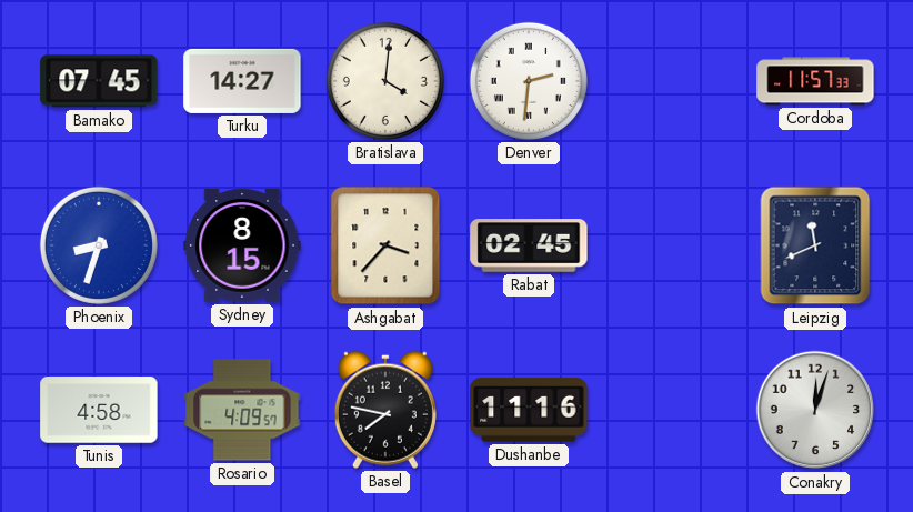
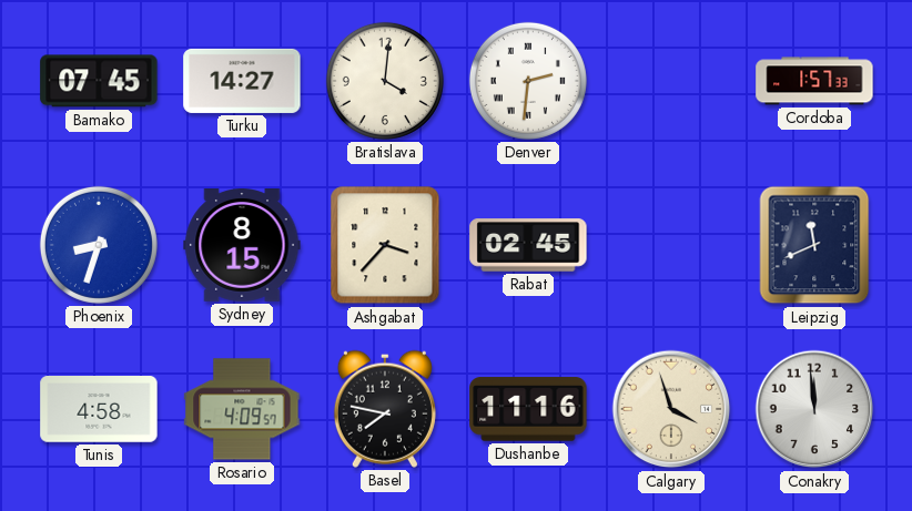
Cordoba: 11:57 -> 1:57
Calgary: none -> 3:57
Conakry: 12:03 -> 11:59
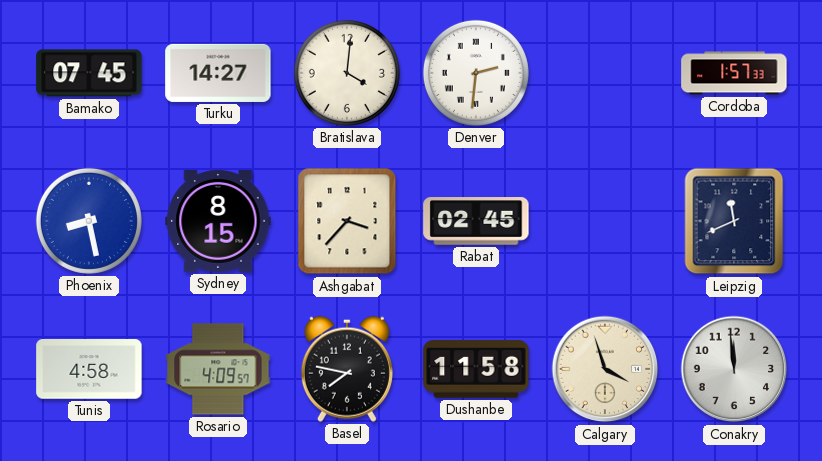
Phoenix: 8:33 -> 8:28
Dushanbe: 11:16 -> 11:58
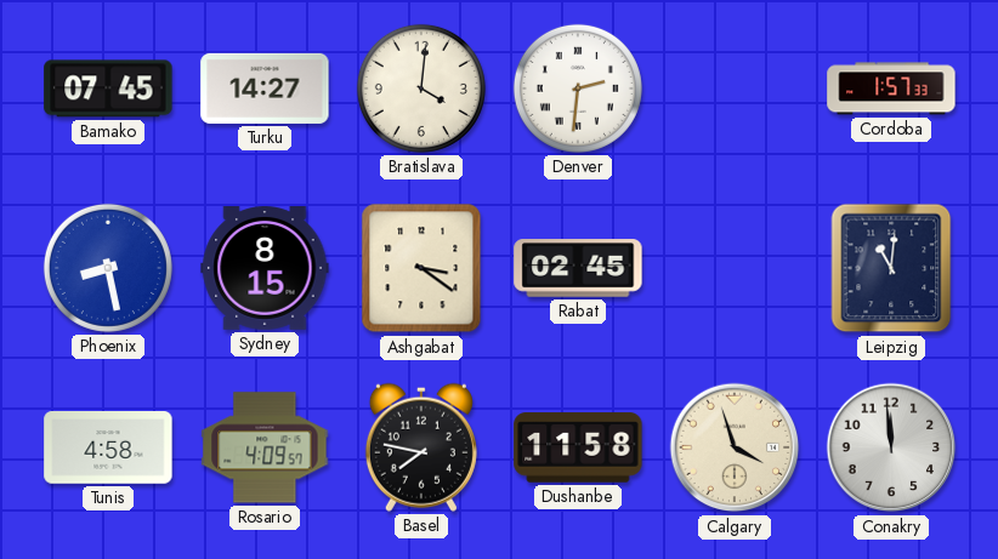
Ashgabat: 3:37 -> 3:21
Leipzig: 11:41 -> 11:01
